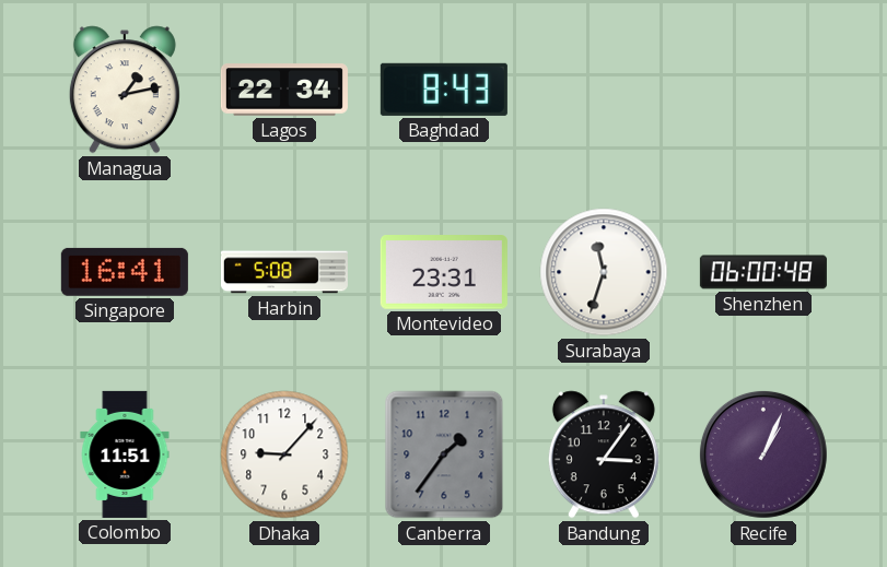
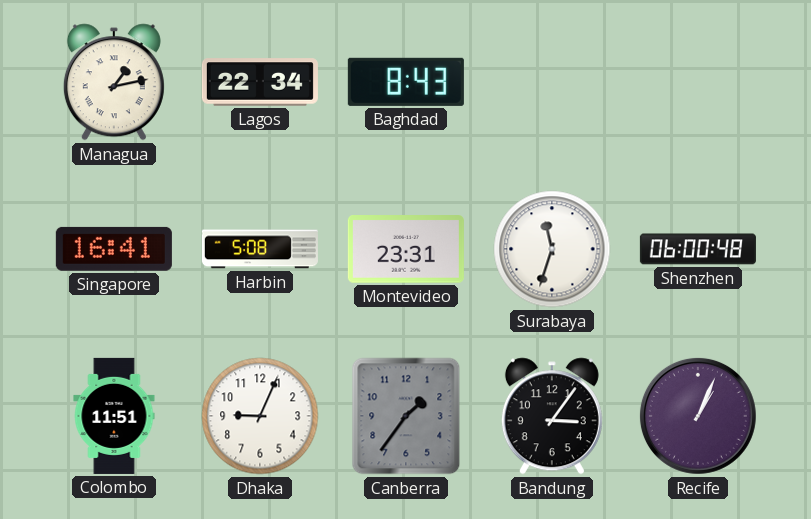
Dhaka: 9:07 -> 9:04
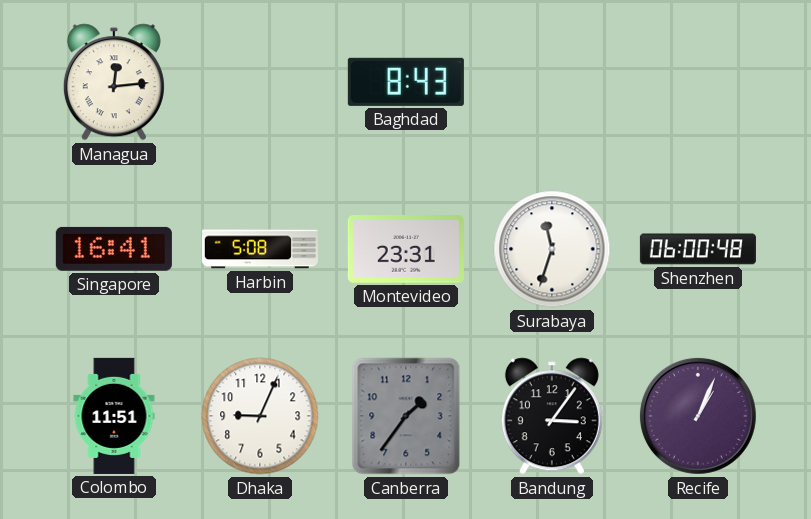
Managua: 1:13 -> 12:14
Lagos: 22:34 -> none
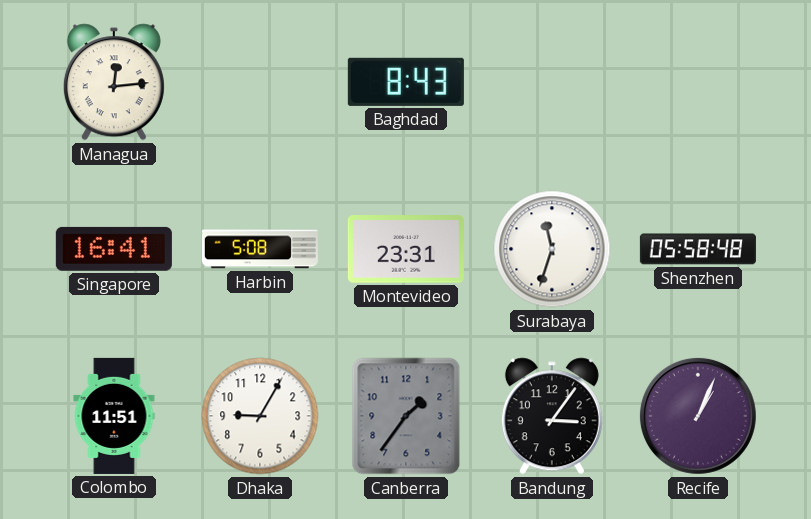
Shenzhen: 06:00 -> 05:58
Dhaka: 9:04 -> 9:05
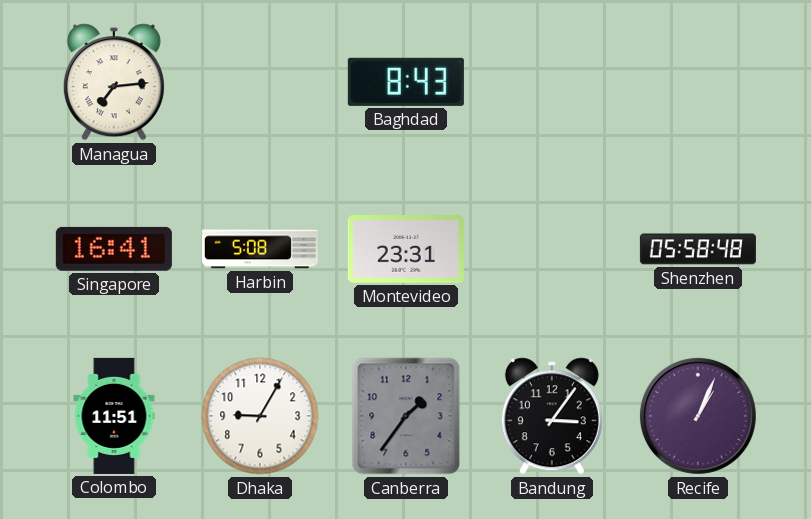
Managua: 12:14 -> 7:14
Surabaya: 11:33 -> none
